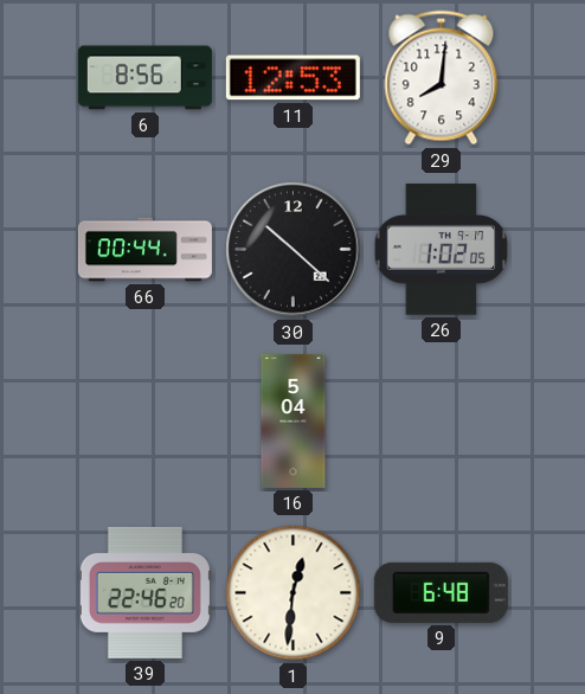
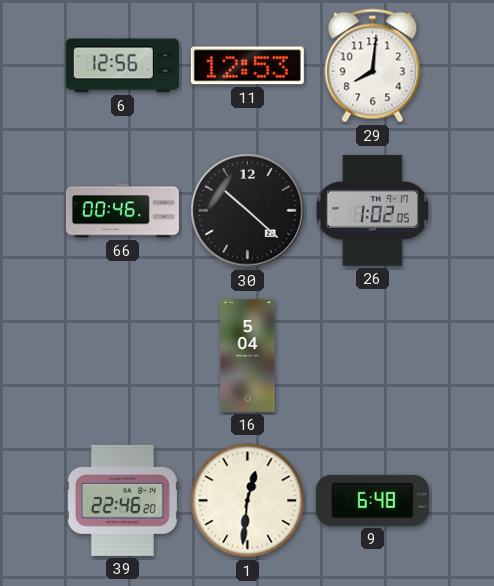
6: 8:56 -> 12:56
66: 00:44 -> 00:46
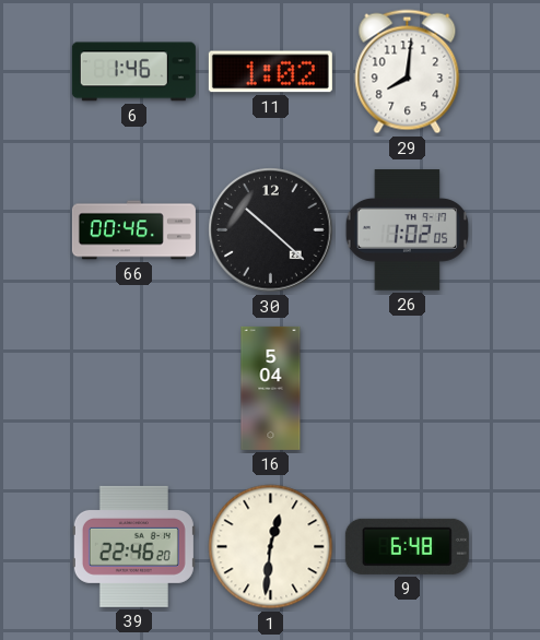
6: 12:56 -> 1:46
11: 12:53 -> 1:02
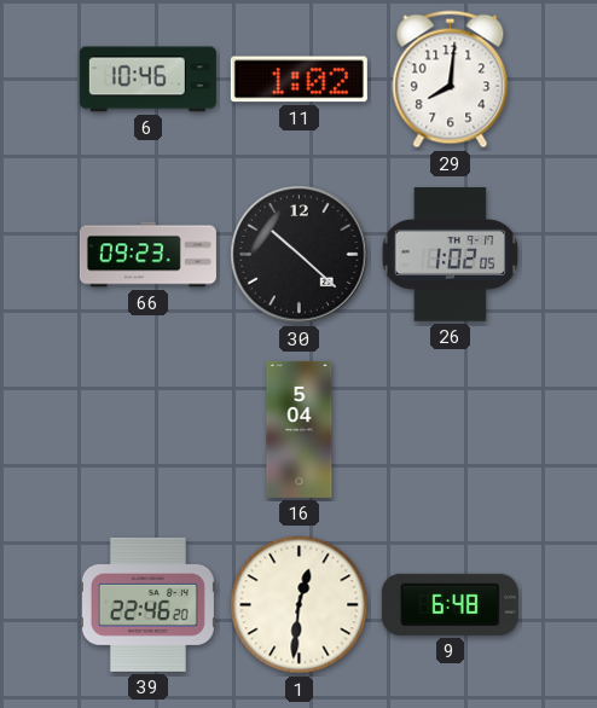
6: 1:46 -> 10:46
66: 00:46 -> 09:23
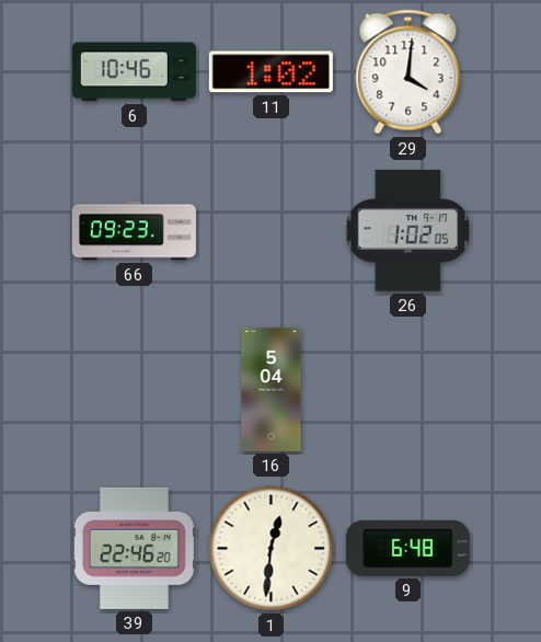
29: 8:01 -> 4:01
30: 10:22 -> none
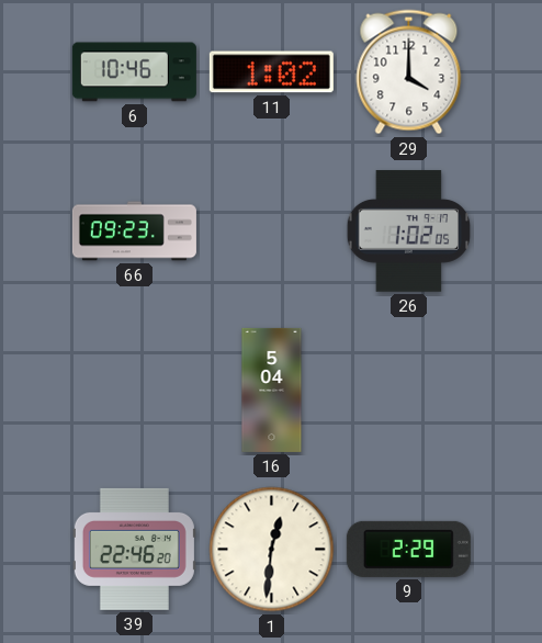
29: 4:01 -> 4:00
9: 6:48 -> 2:29
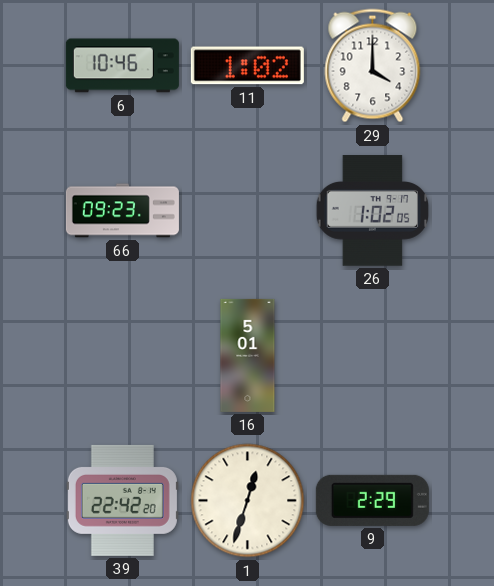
16: 5:04 -> 5:01
39: 22:46 -> 22:42
1: 12:31 -> 12:33
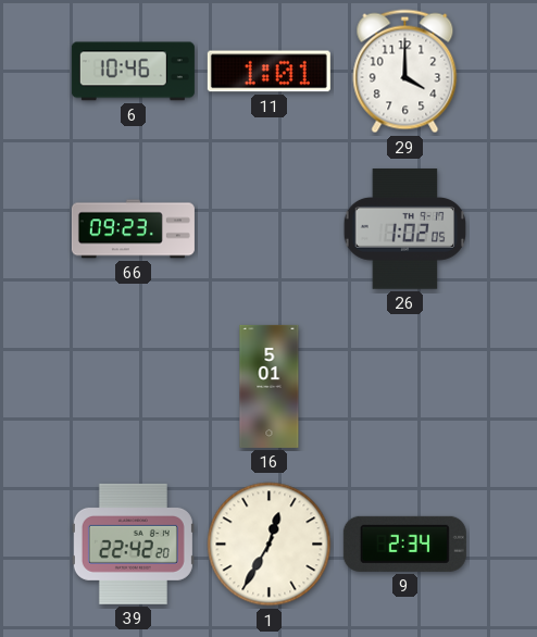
11: 1:02 -> 1:01
1: 12:33 -> 12:35
9: 2:29 -> 2:34
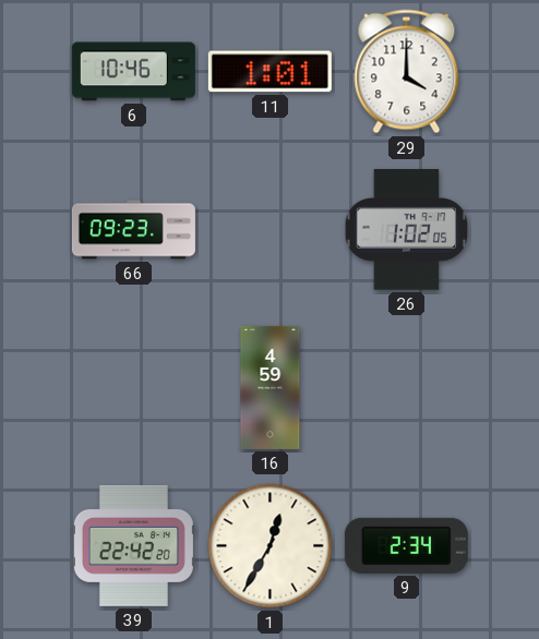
16: 5:01 -> 4:59
